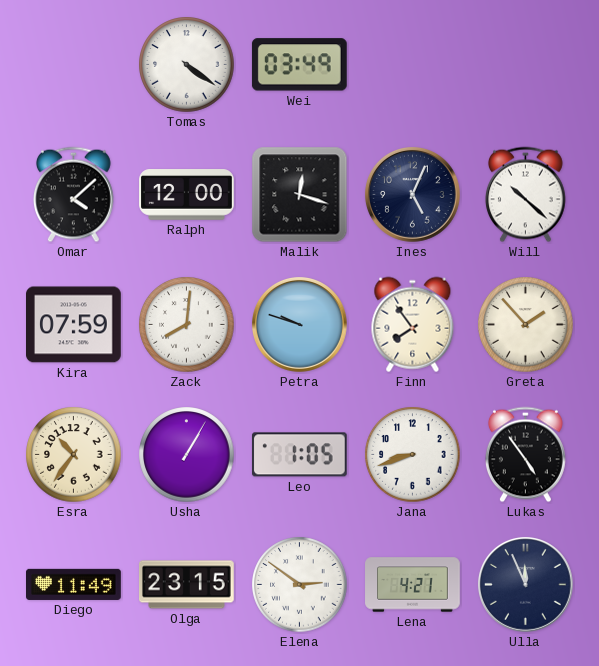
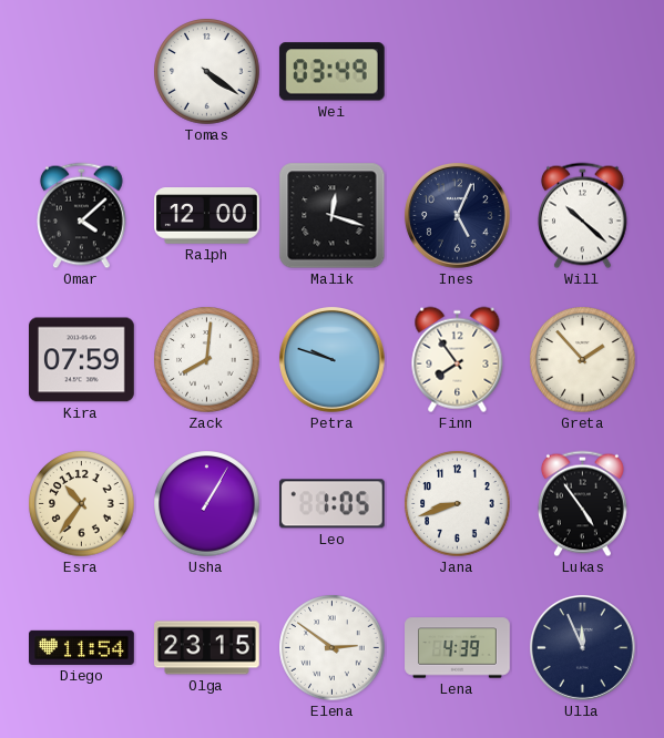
Diego: 11:49 -> 11:54
Lena: 4:21 -> 4:39
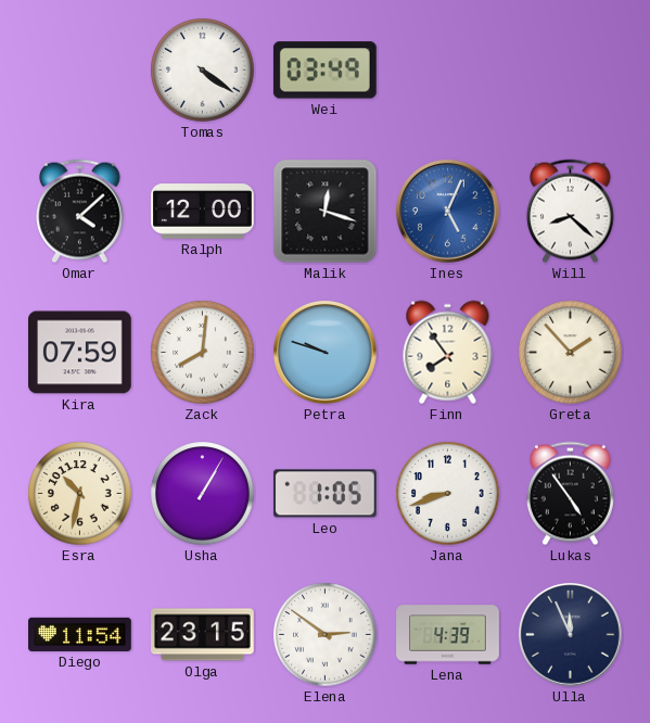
Ines dial: navy -> blue
Will: 10:22 -> 8:22
Esra: 10:36 -> 10:32
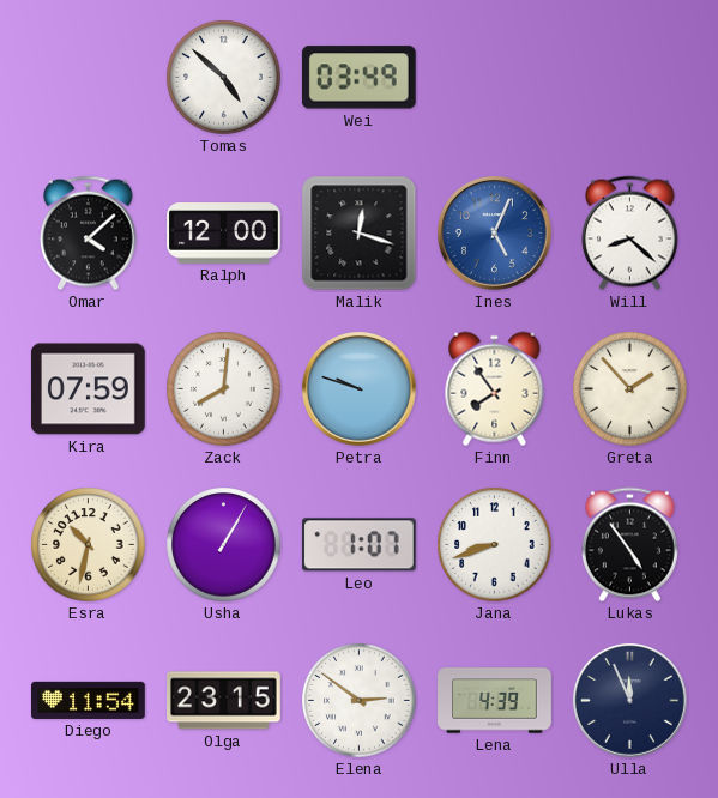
Tomas: 4:21 -> 4:52
Leo: 1:05 -> 1:07
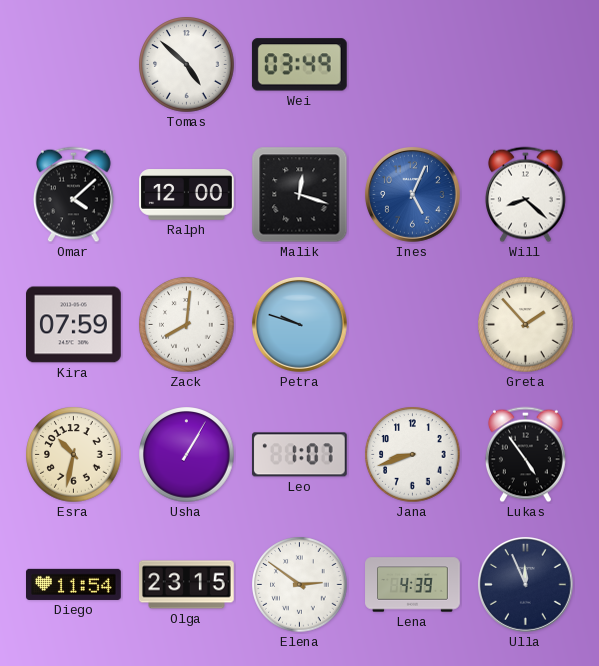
Finn: 7:54 -> none
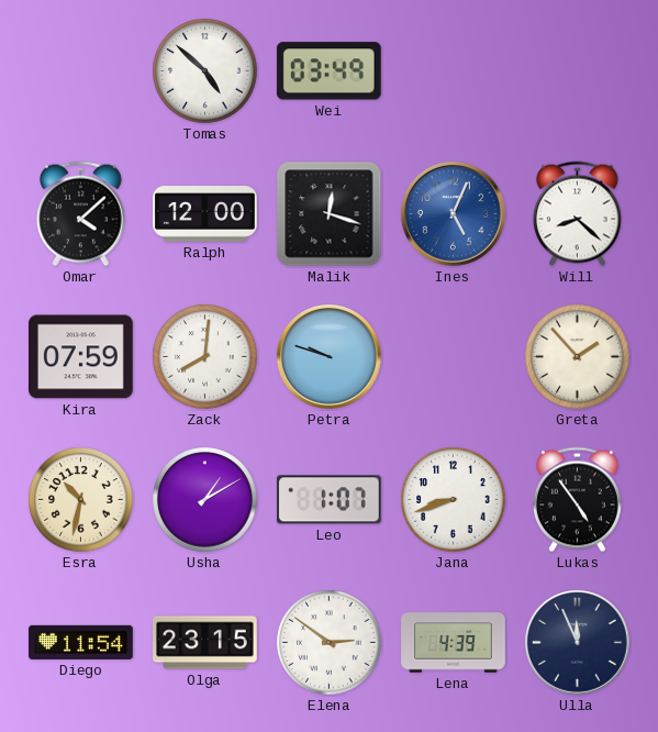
Usha: 1:05 -> 1:10
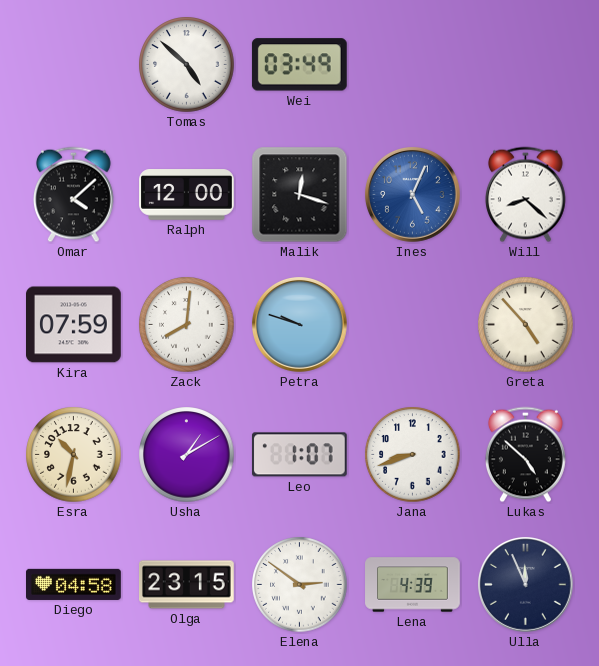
Greta: 1:53 -> 4:53
Lukas: 4:54 -> 4:52
Diego: 11:54 -> 04:58
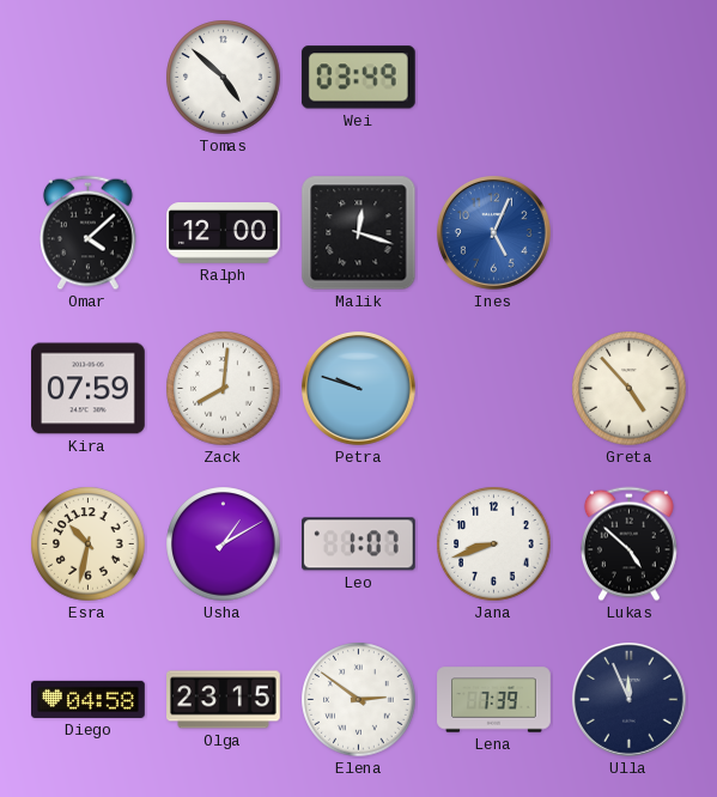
Will: 8:22 -> none
Lena: 4:39 -> 7:39
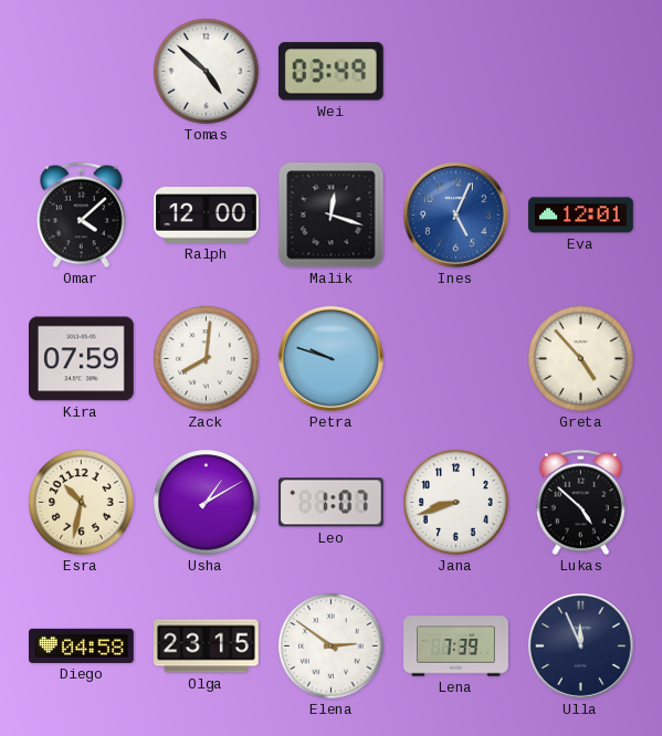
Eva: none -> 12:01
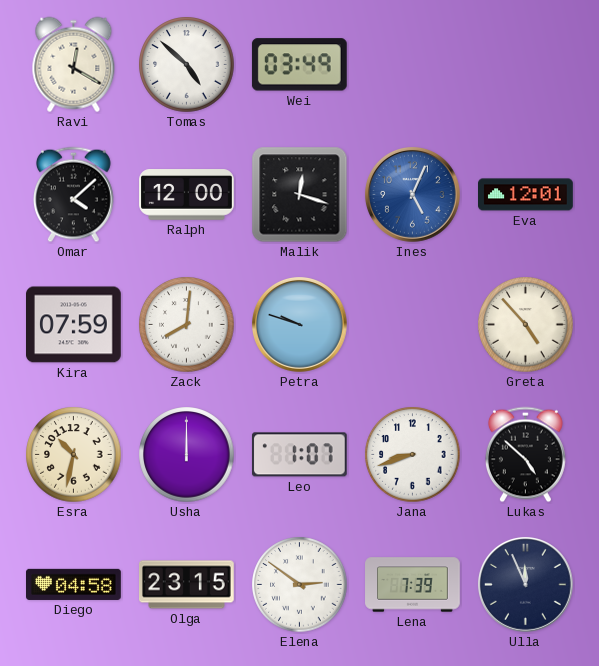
Ravi: none -> 12:20
Usha: 1:10 -> 12:00
